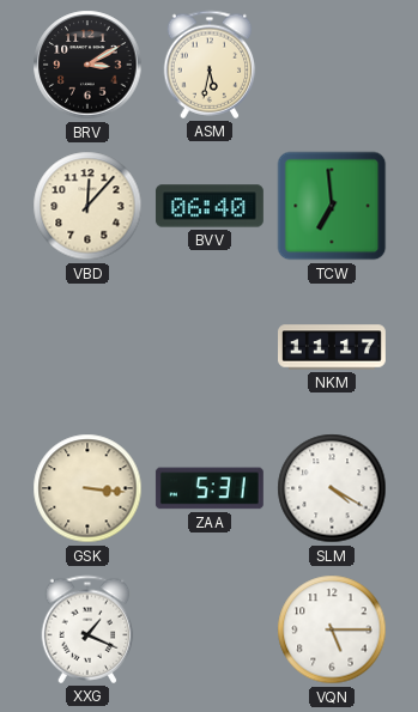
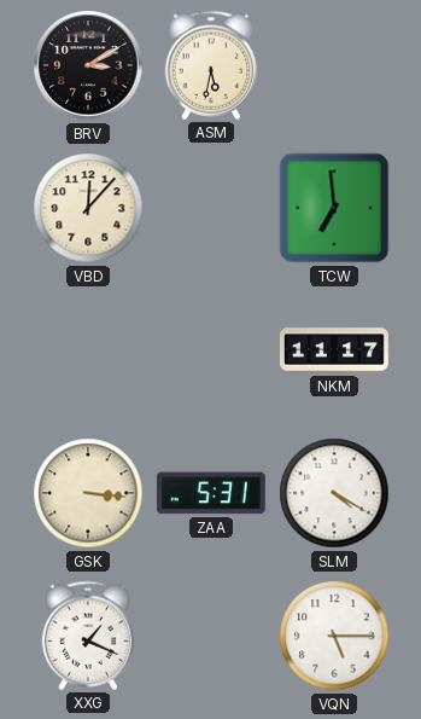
BVV: 06:40 -> none
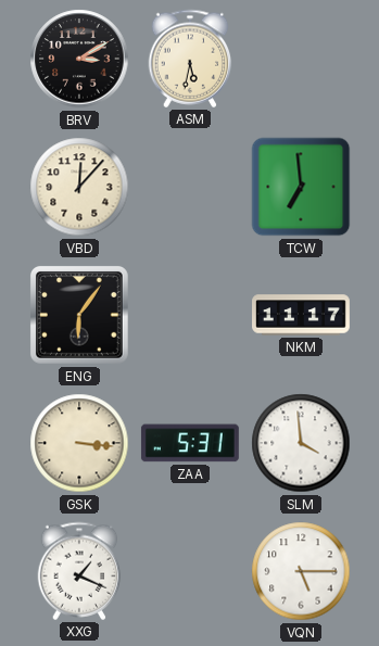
ENG: none -> 6:06
SLM: 4:20 -> 3:59
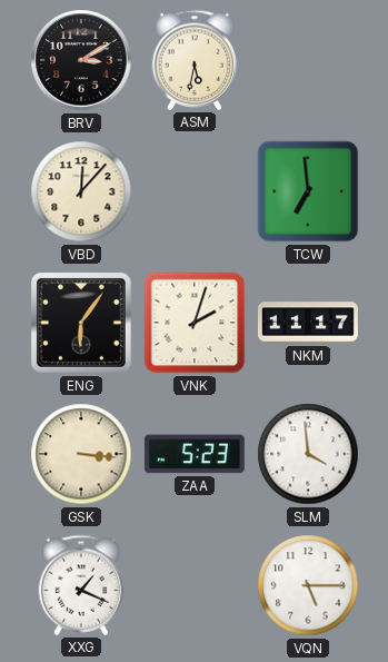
VNK: none -> 2:03
ZAA: 5:31 -> 5:23
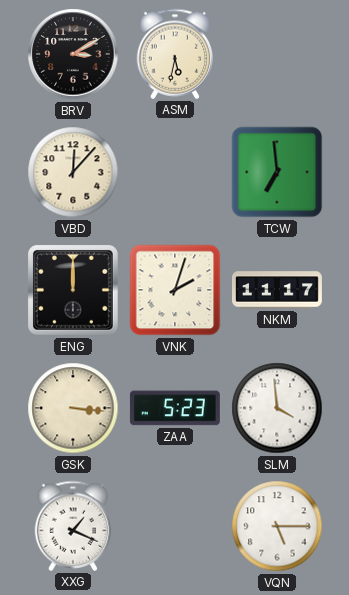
ENG: 6:06 -> 12:00
